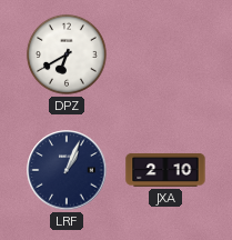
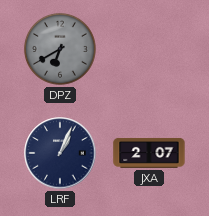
DPZ dial: white -> grey
JXA: 2:10 -> 2:07
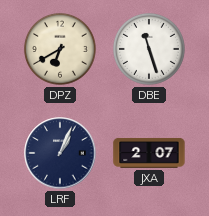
DPZ dial: grey -> cream
DBE: none -> 11:27
